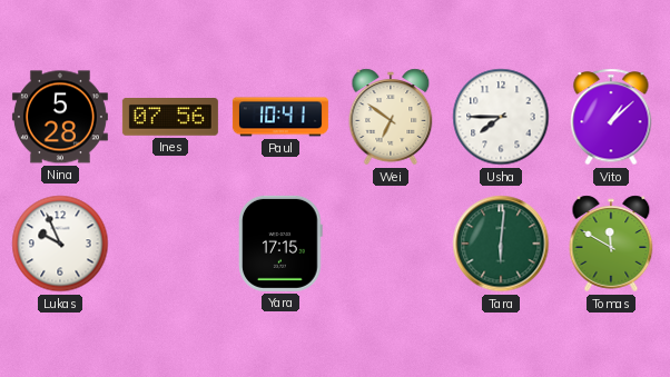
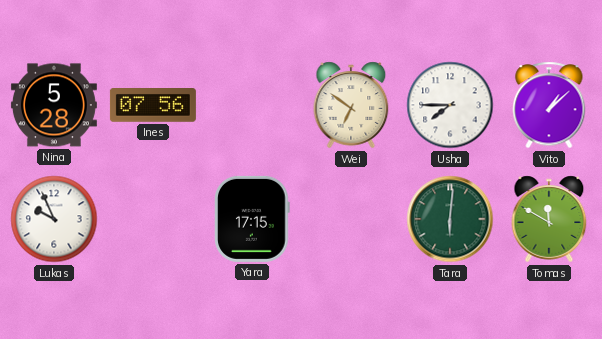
Paul: 10:41 -> none
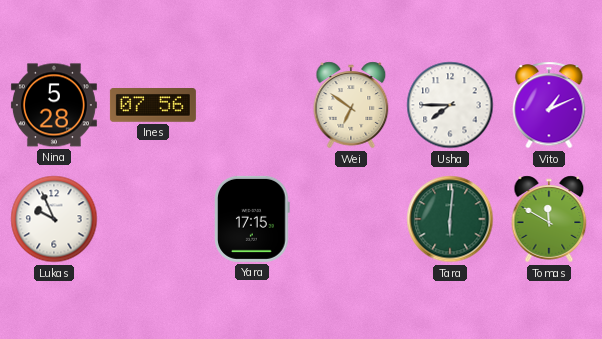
Vito: 1:08 -> 1:11
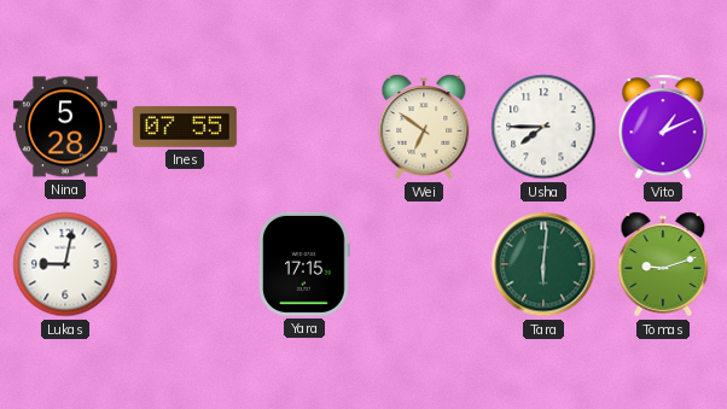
Ines: 07:56 -> 07:55
Lukas: 9:56 -> 9:02
Tomas: 11:50 -> 9:12
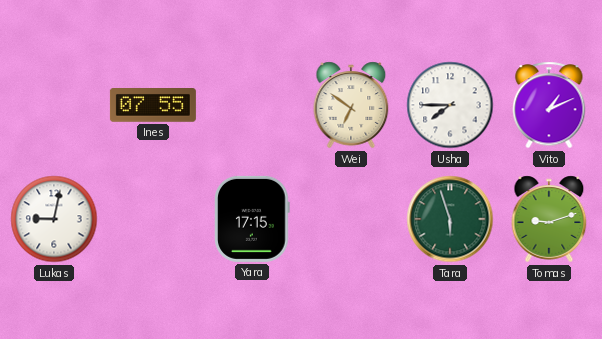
Nina: 5:28 -> none
Tara: 6:01 -> 5:57
